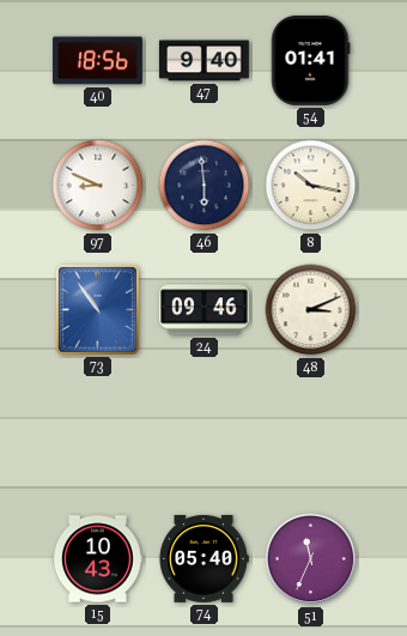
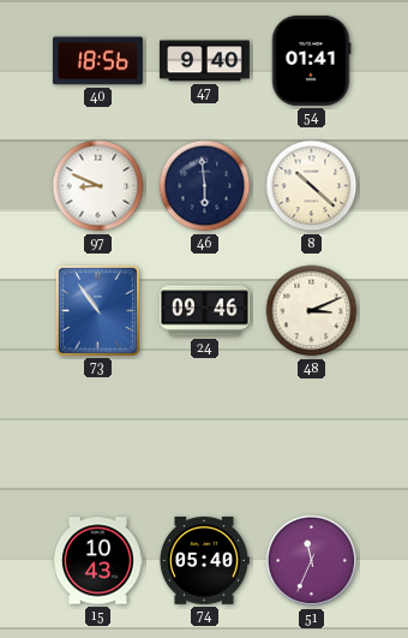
8: 10:17 -> 10:22
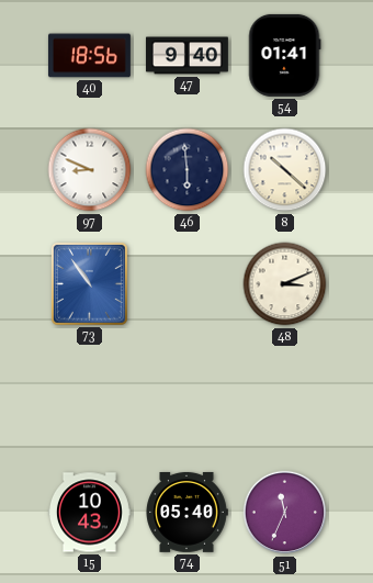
24: 09:46 -> none
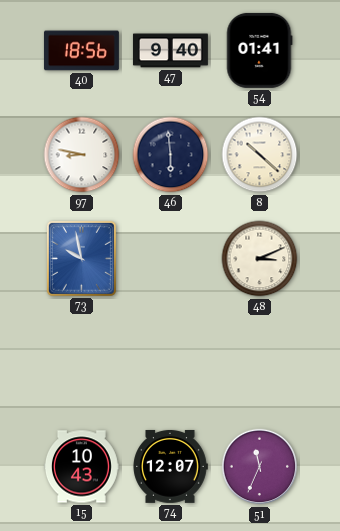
97: 8:49 -> 8:47
73: 10:54 -> 9:58
74: 05:40 -> 12:07
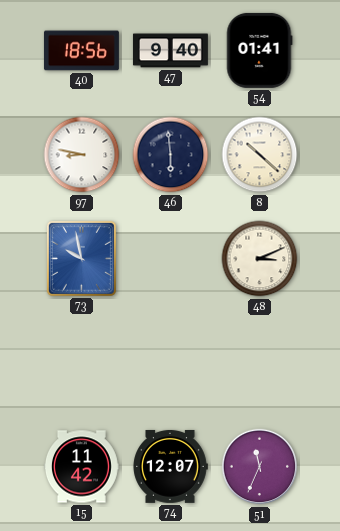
15: 10:43 -> 11:42
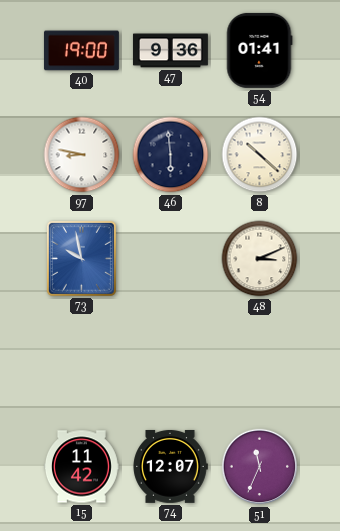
40: 18:56 -> 19:00
47: 9:40 -> 9:36
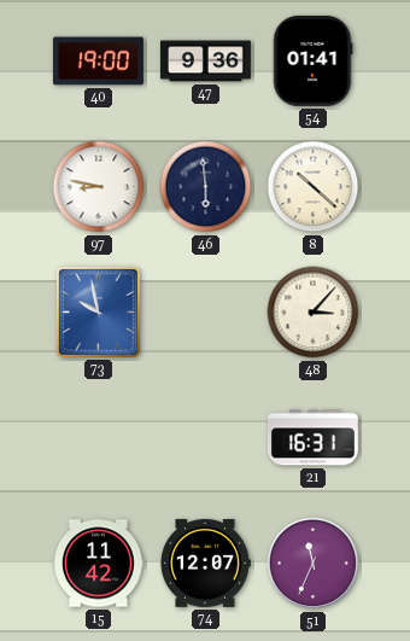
48: 3:11 -> 3:07
21: none -> 16:31
